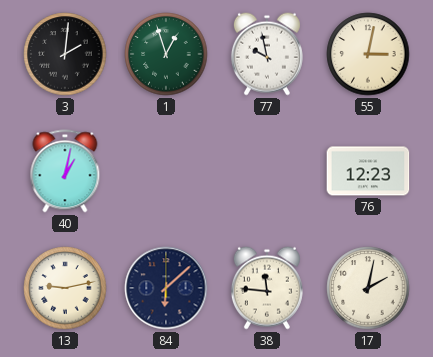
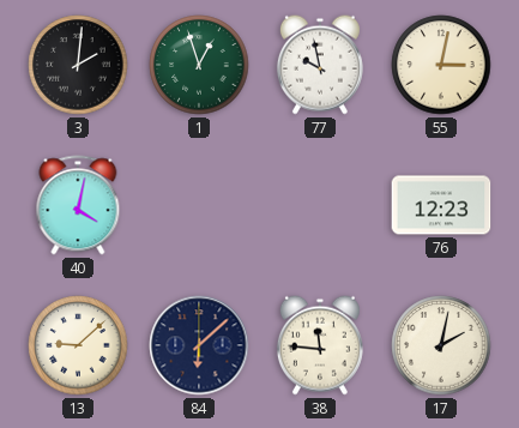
40: 1:02 -> 4:02
13: 9:13 -> 9:08
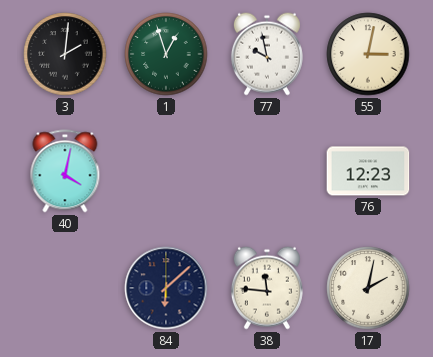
13: 9:08 -> none
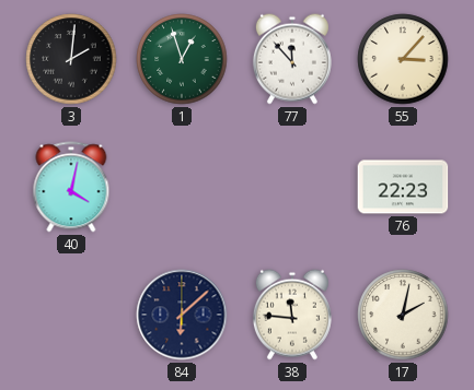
77: 9:58 -> 11:53
55: 3:02 -> 3:07
76: 12:23 -> 22:23
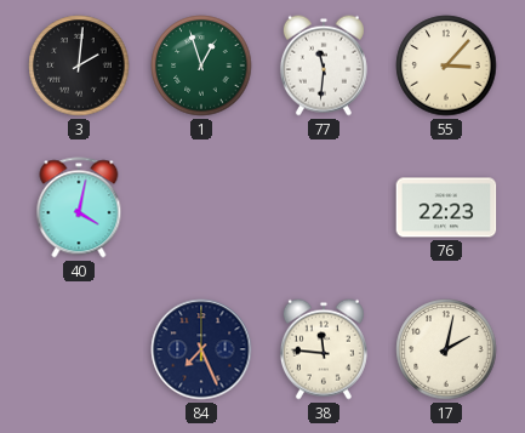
77: 11:53 -> 11:31
84: 6:08 -> 7:26
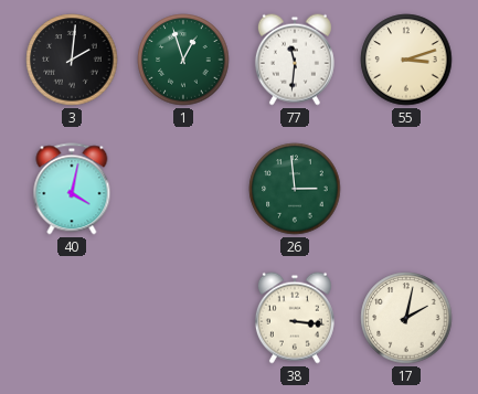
55: 3:07 -> 3:12
26: none -> 2:59
76: 22:23 -> none
84: 7:26 -> none
38: 11:46 -> 3:16
